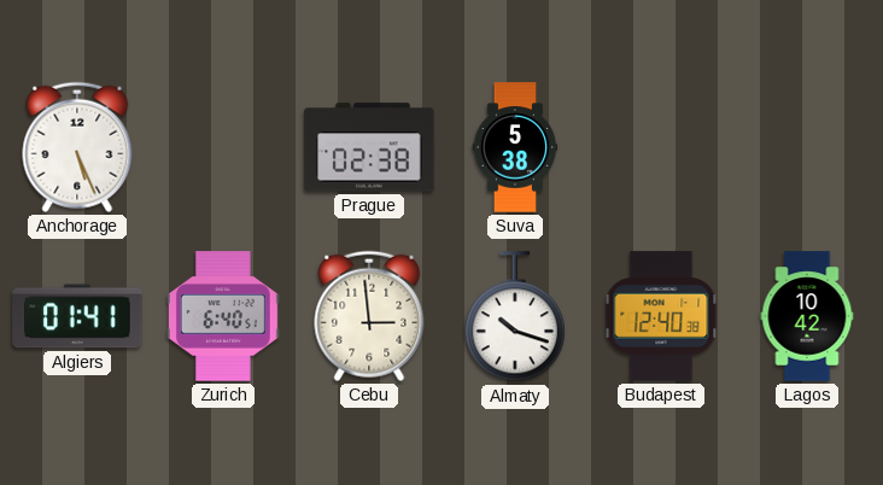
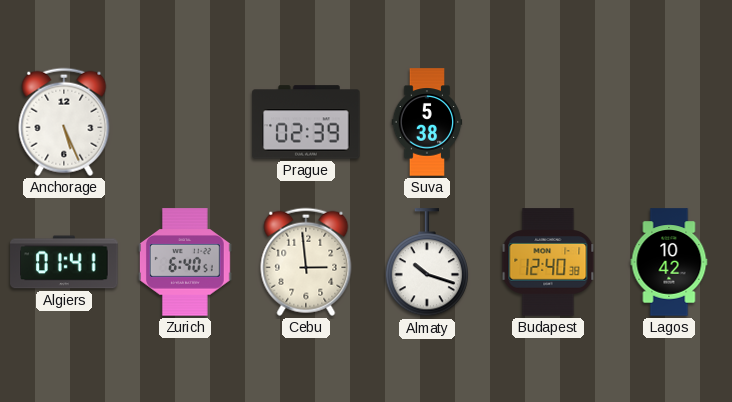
Prague: 02:38 -> 02:39
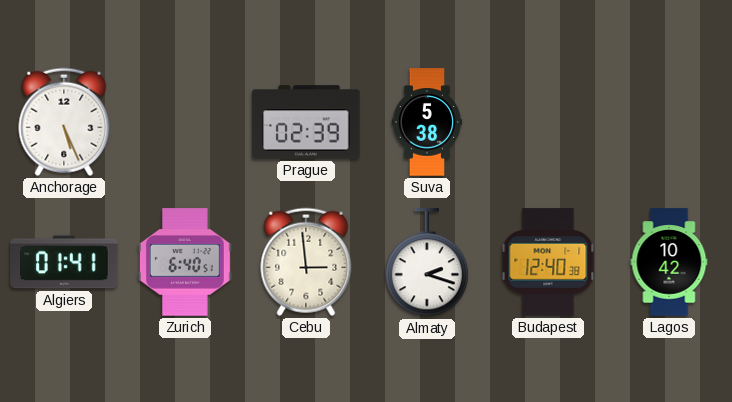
Almaty: 10:18 -> 2:18
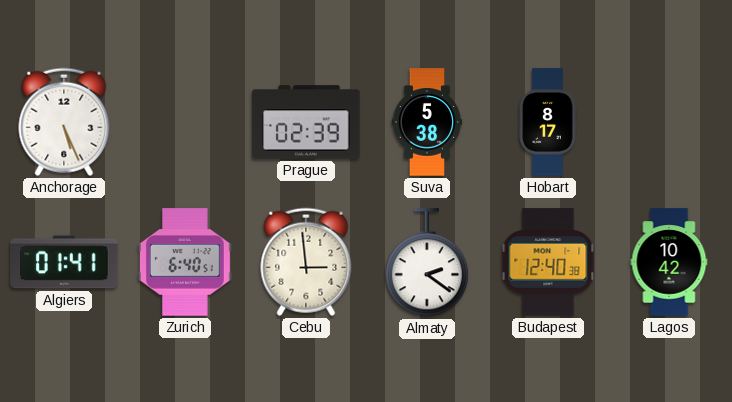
Hobart: none -> 8:17
Almaty: 2:18 -> 2:21
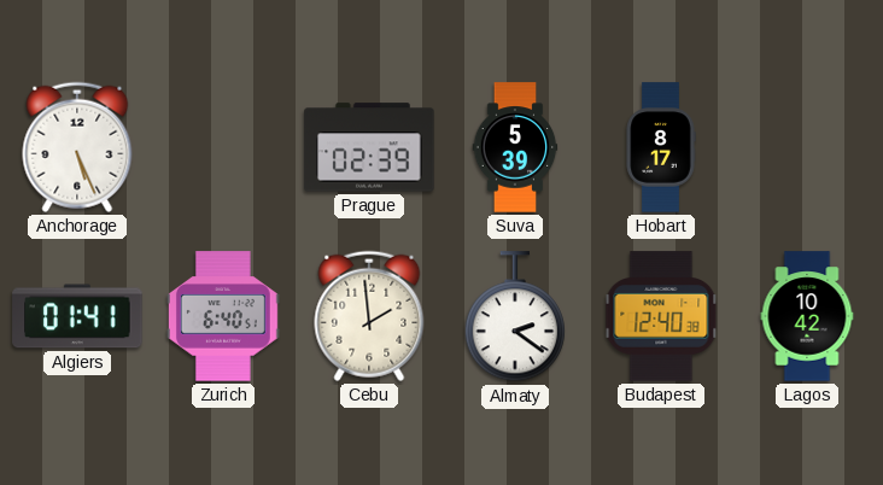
Suva: 5:38 -> 5:39
Cebu: 2:59 -> 1:59
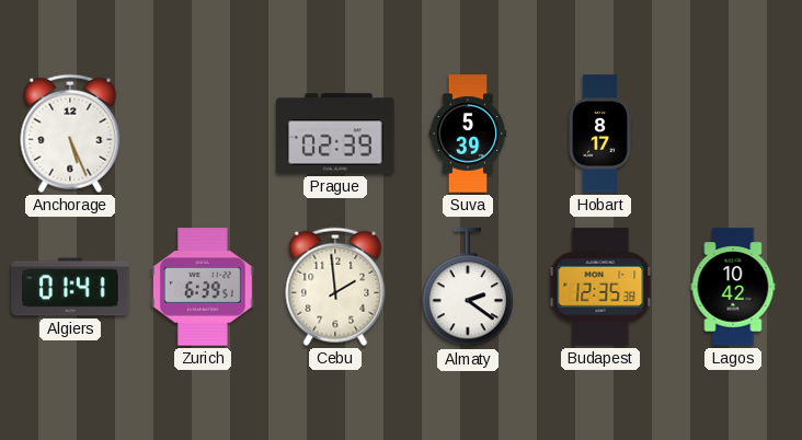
Zurich: 6:40 -> 6:39
Budapest: 12:40 -> 12:35
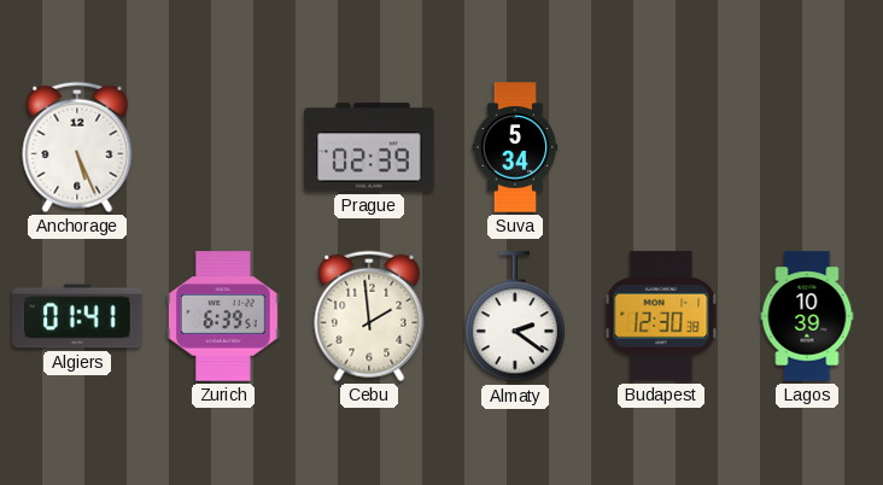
Suva: 5:39 -> 5:34
Hobart: 8:17 -> none
Budapest: 12:35 -> 12:30
Lagos: 10:42 -> 10:39
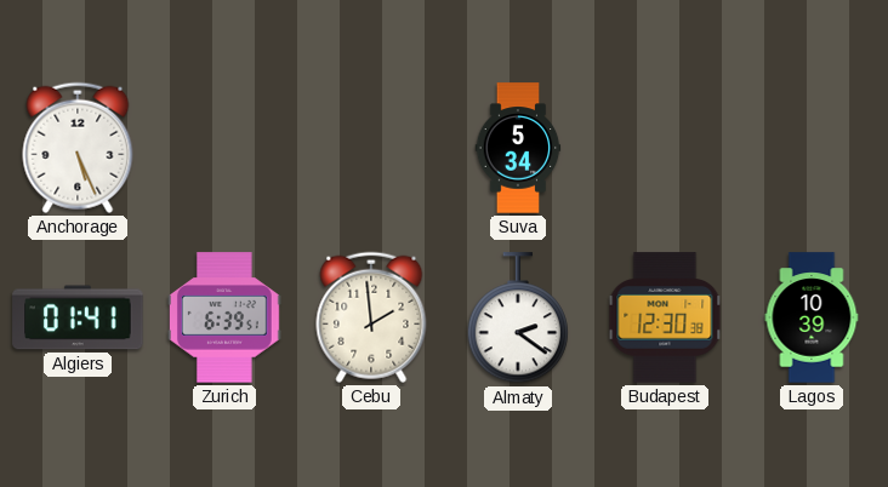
Prague: 02:39 -> none
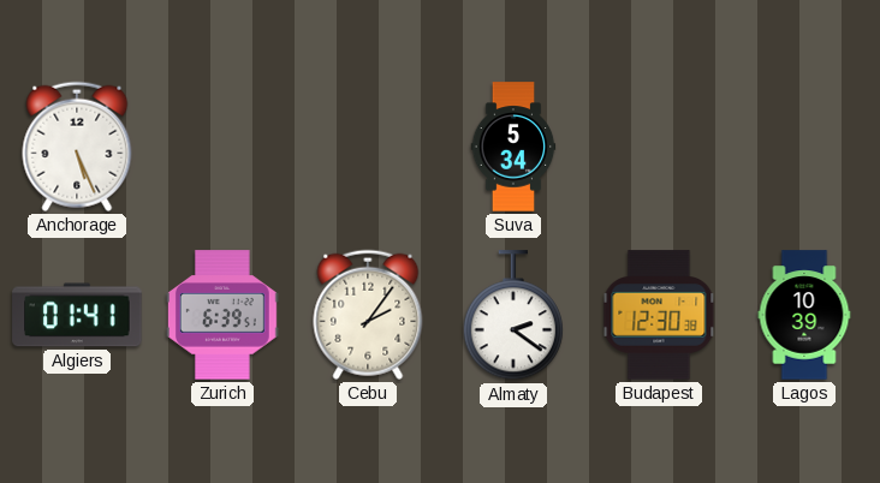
Cebu: 1:59 -> 2:06
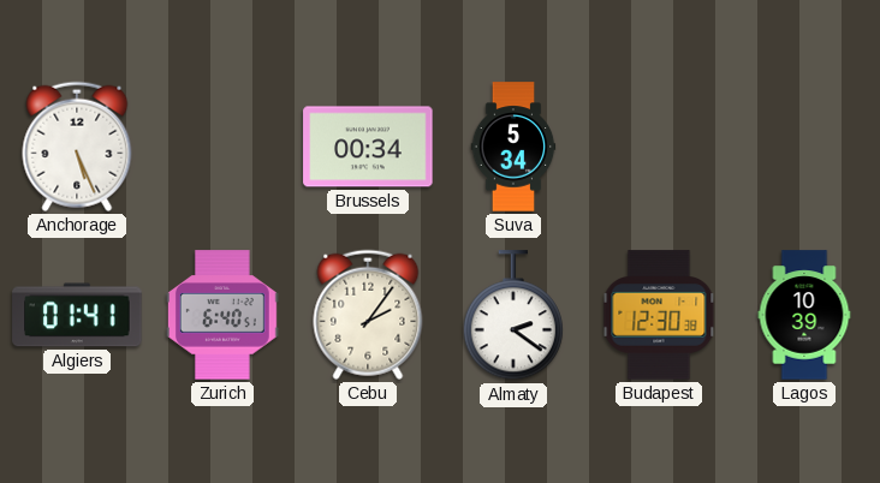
Brussels: none -> 00:34
Zurich: 6:39 -> 6:40
